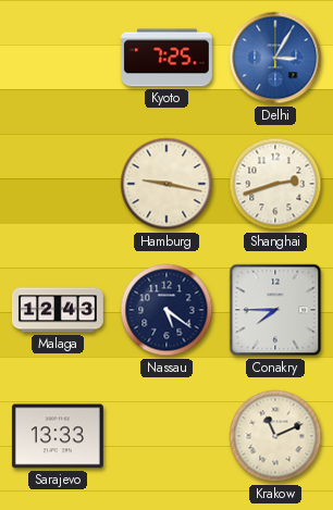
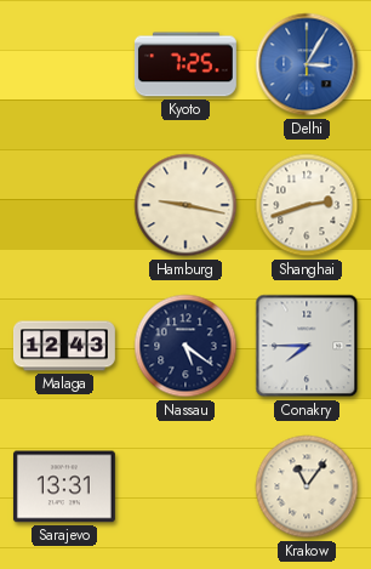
Sarajevo: 13:33 -> 13:31
Krakow: 11:11 -> 11:06
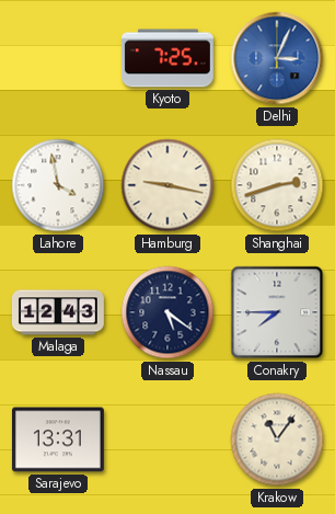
Delhi: 3:05 -> 3:04
Lahore: none -> 3:58
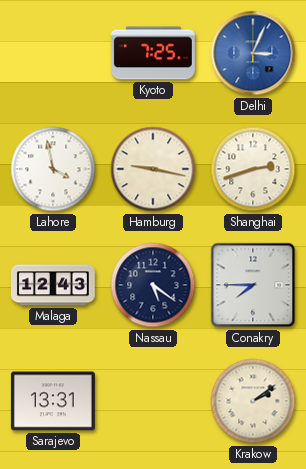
Krakow: 11:06 -> 2:09
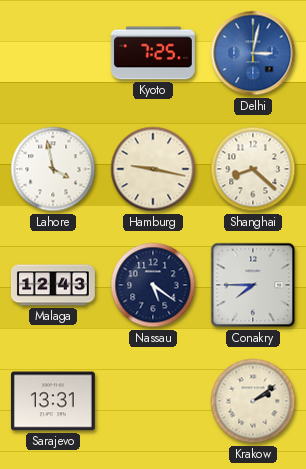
Delhi: 3:04 -> 3:02
Shanghai: 2:42 -> 8:22
